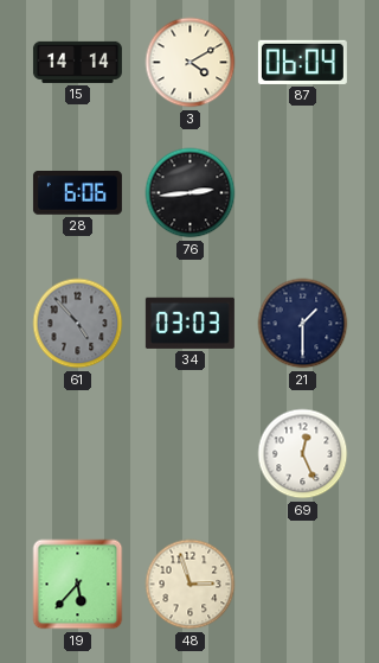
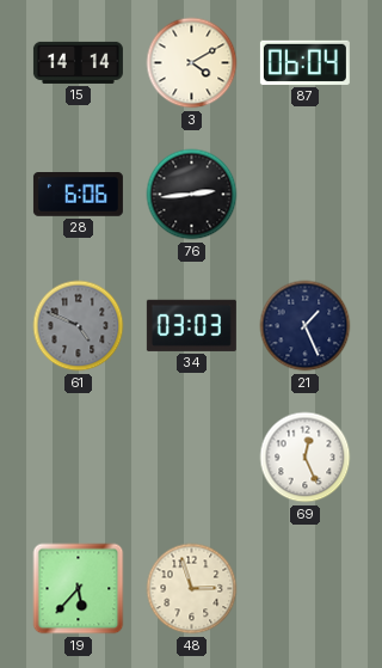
61: 4:53 -> 4:49
21: 1:30 -> 1:26
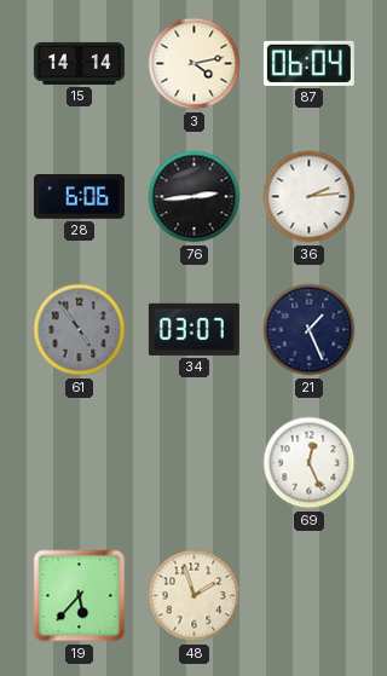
3: 4:10 -> 4:13
36: none -> 2:14
61: 4:49 -> 4:54
34: 03:03 -> 03:07
48: 2:57 -> 1:57
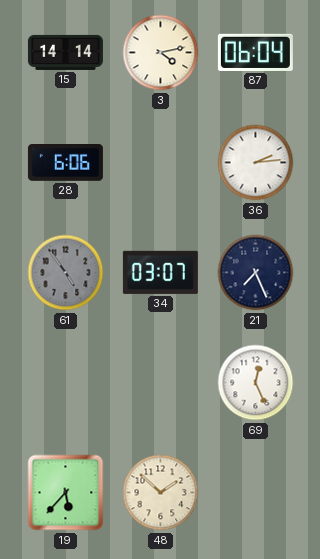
76: 2:44 -> none
21: 1:26 -> 7:26
48: 1:57 -> 1:52
